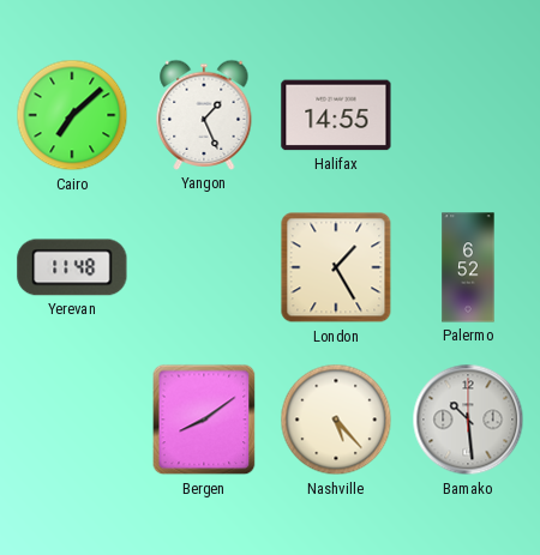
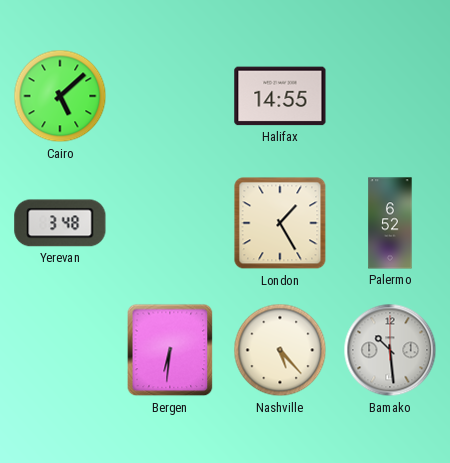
Cairo: 7:08 -> 5:08
Yangon: 1:26 -> none
Yerevan: 11:48 -> 3:48
Bergen: 8:09 -> 6:31
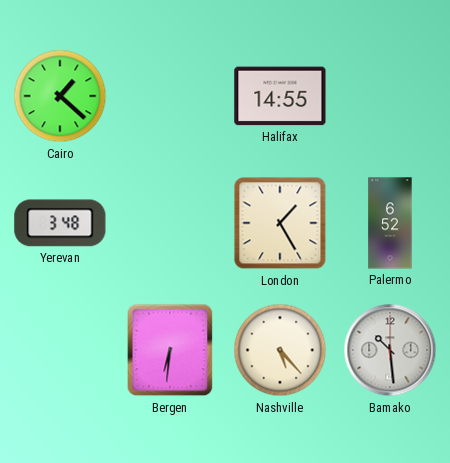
Cairo: 5:08 -> 1:22
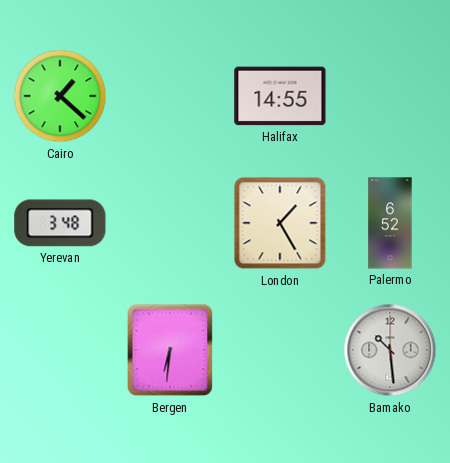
Nashville: 5:23 -> none
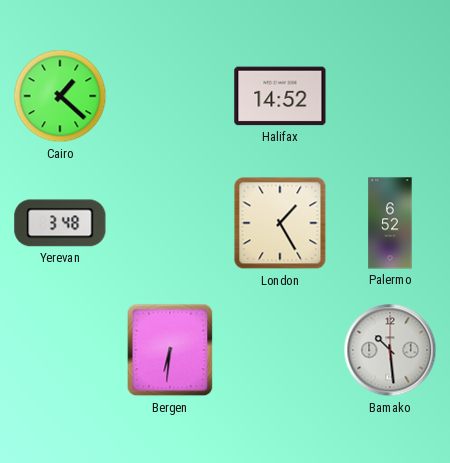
Halifax: 14:55 -> 14:52
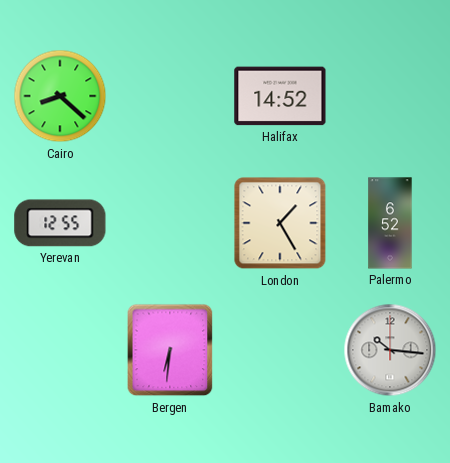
Cairo: 1:22 -> 8:22
Yerevan: 3:48 -> 12:55
Bamako: 10:29 -> 10:16
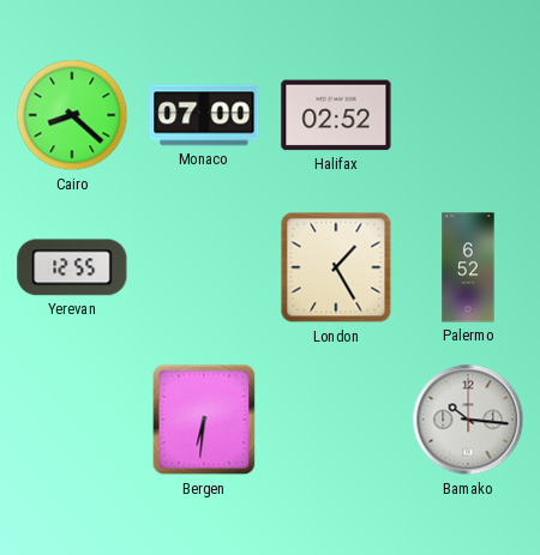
Monaco: none -> 07:00
Halifax: 14:52 -> 02:52
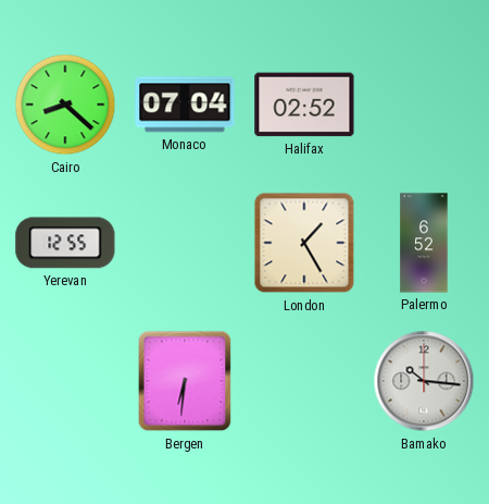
Monaco: 07:00 -> 07:04
